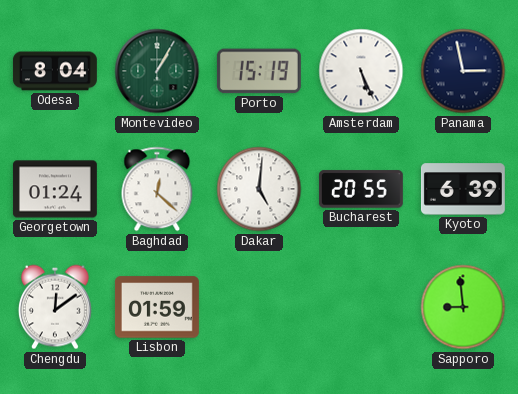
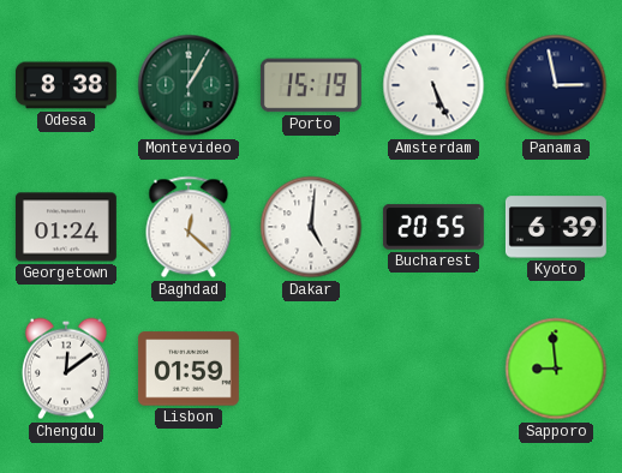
Odesa: 8:04 -> 8:38
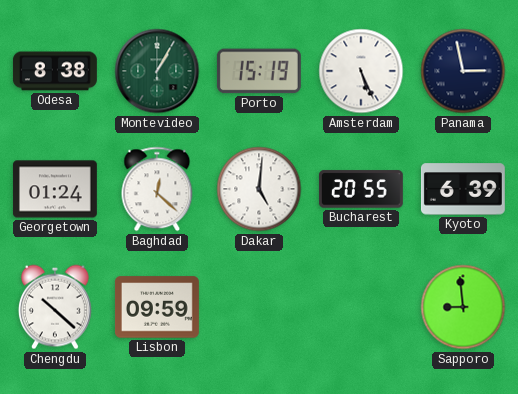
Chengdu: 12:09 -> 10:22
Lisbon: 01:59 -> 09:59
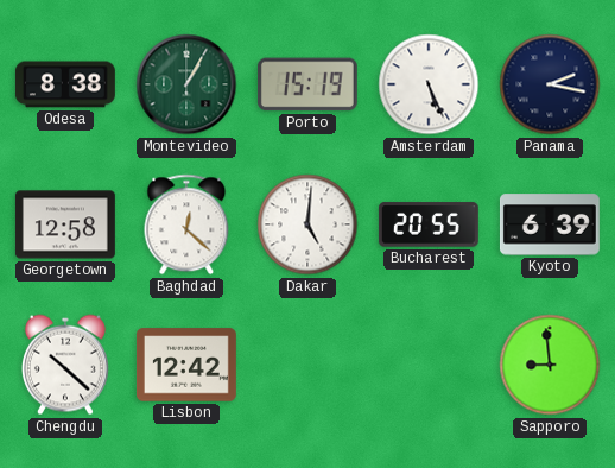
Panama: 2:58 -> 2:17
Georgetown: 01:24 -> 12:58
Lisbon: 09:59 -> 12:42
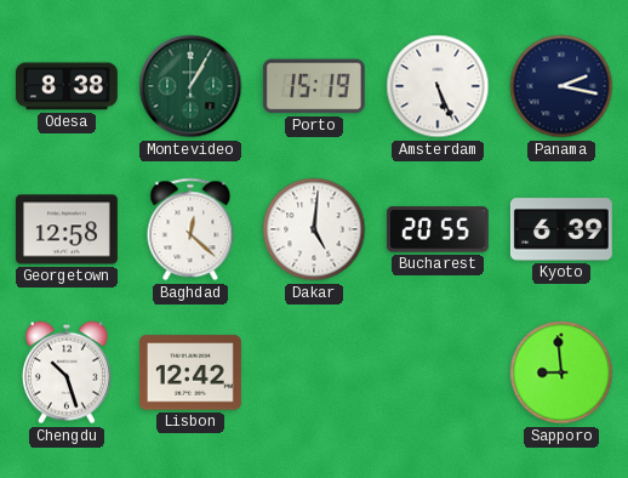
Chengdu: 10:22 -> 10:27
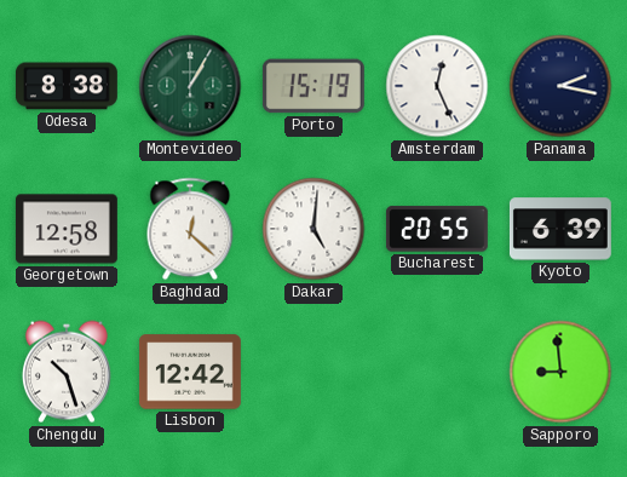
Amsterdam: 5:26 -> 12:26
